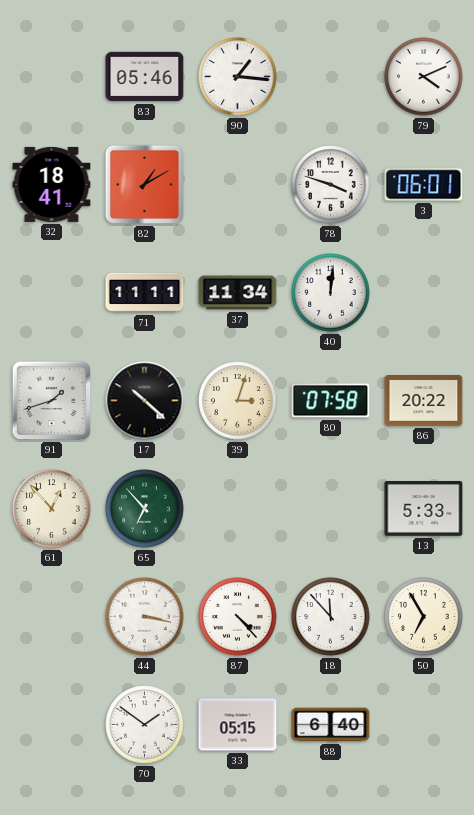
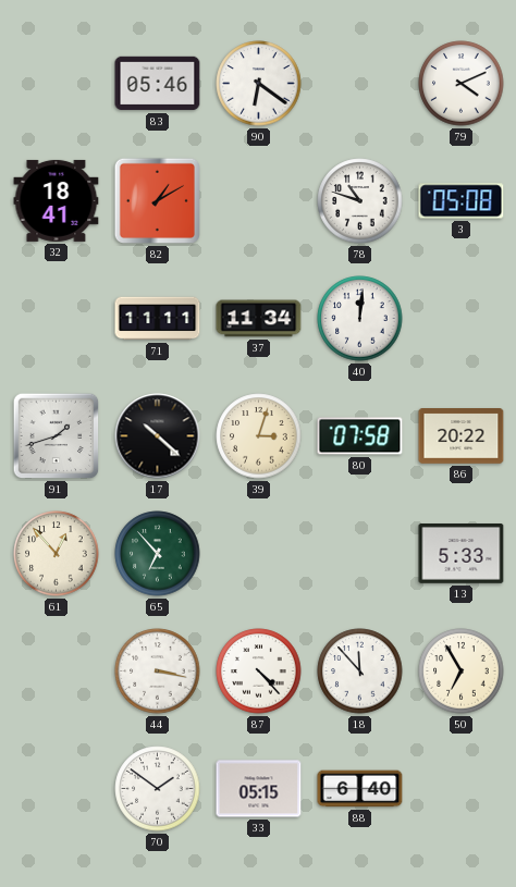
90: 1:16 -> 6:21
78: 3:48 -> 10:48
3: 06:01 -> 05:08
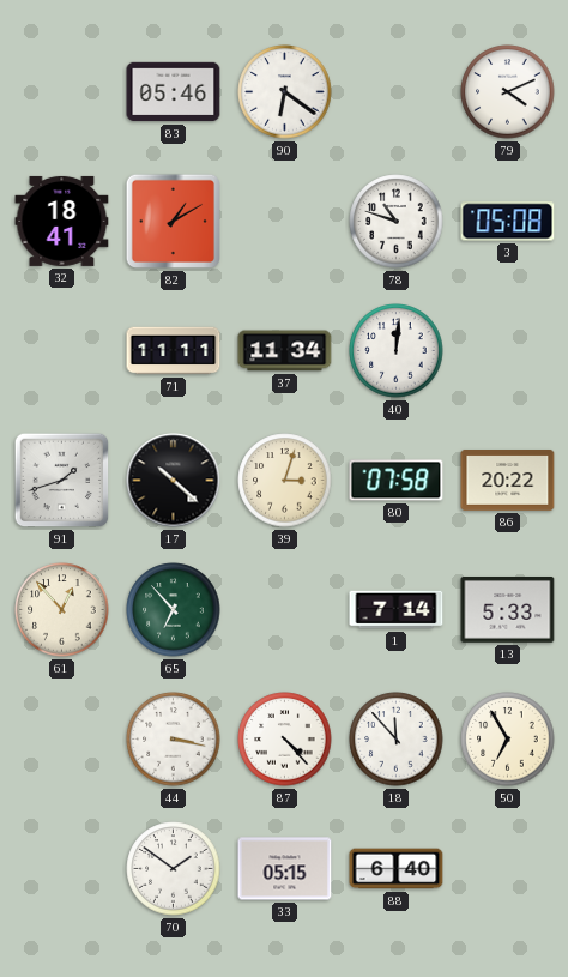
1: none -> 7:14
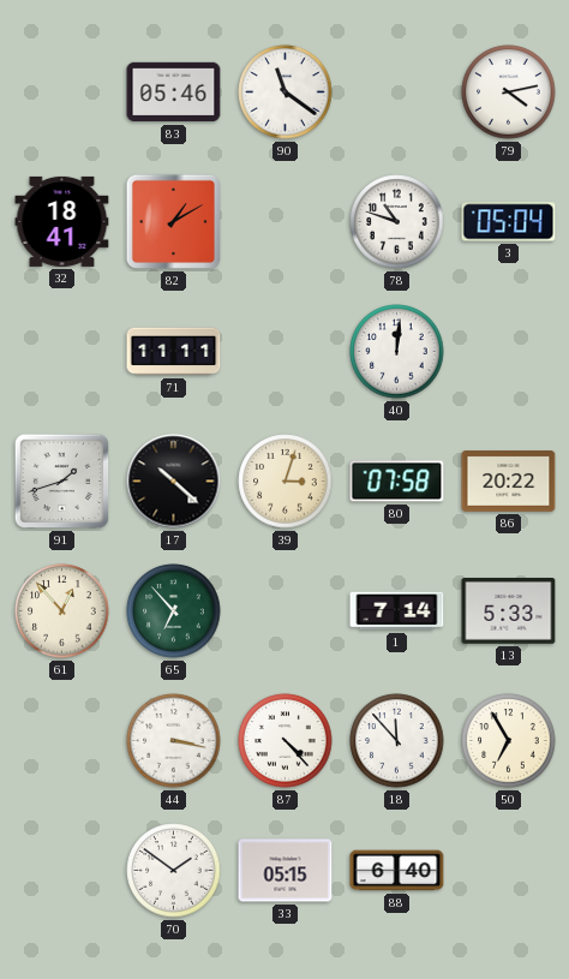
90: 6:21 -> 11:21
79: 4:11 -> 4:13
3: 05:08 -> 05:04
37: 11:34 -> none
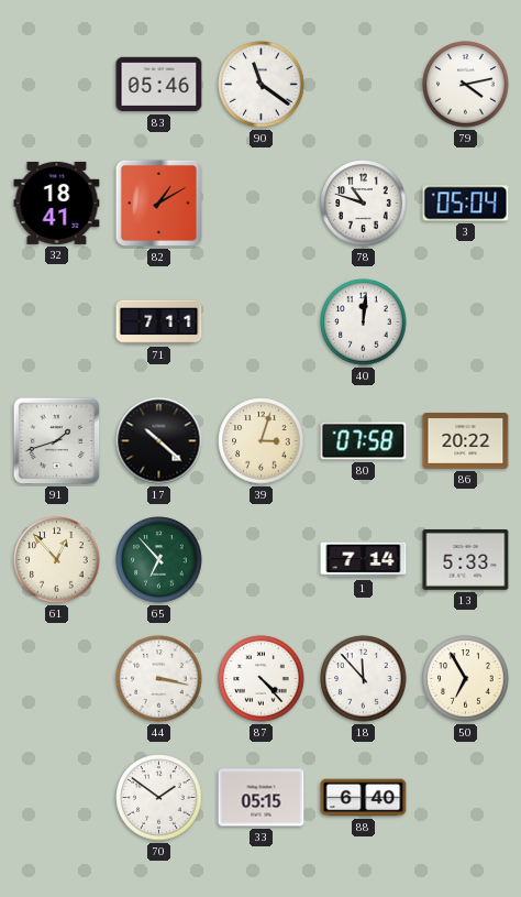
71: 11:11 -> 7:11
